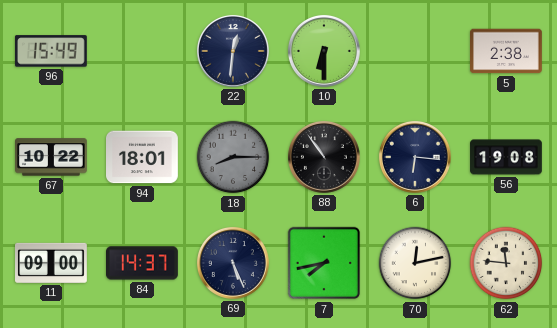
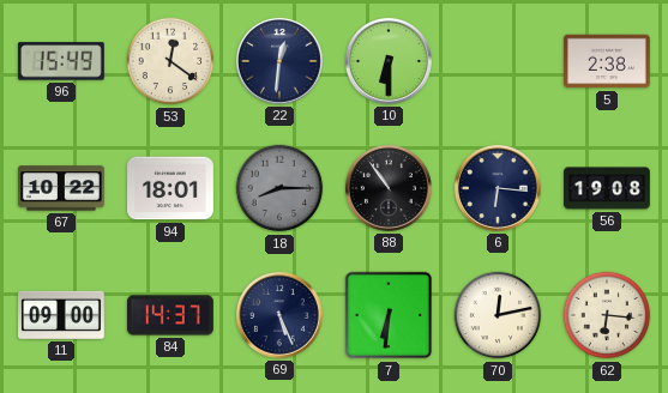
53: none -> 12:21
7: 7:43 -> 6:31
62: 11:46 -> 6:16
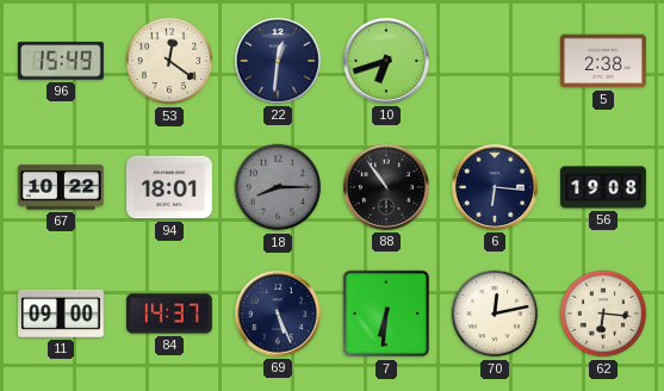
10: 6:30 -> 6:42
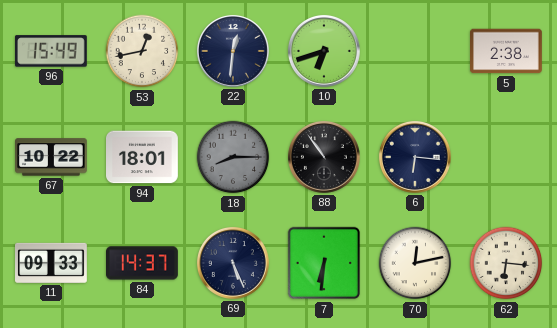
53: 12:21 -> 12:43
56: 19:08 -> none
11: 09:00 -> 09:33
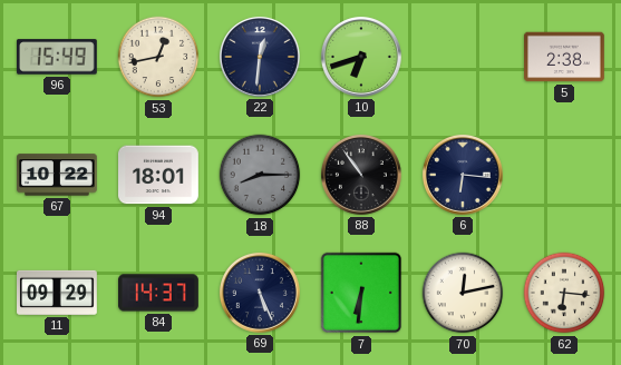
11: 09:33 -> 09:29
